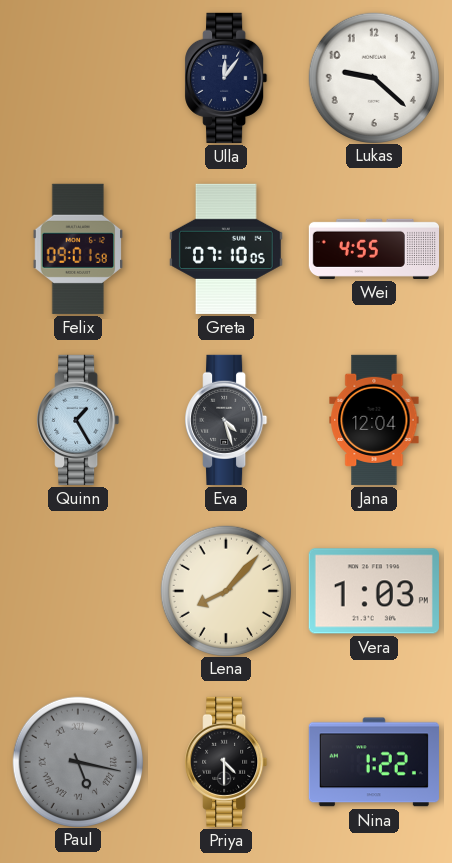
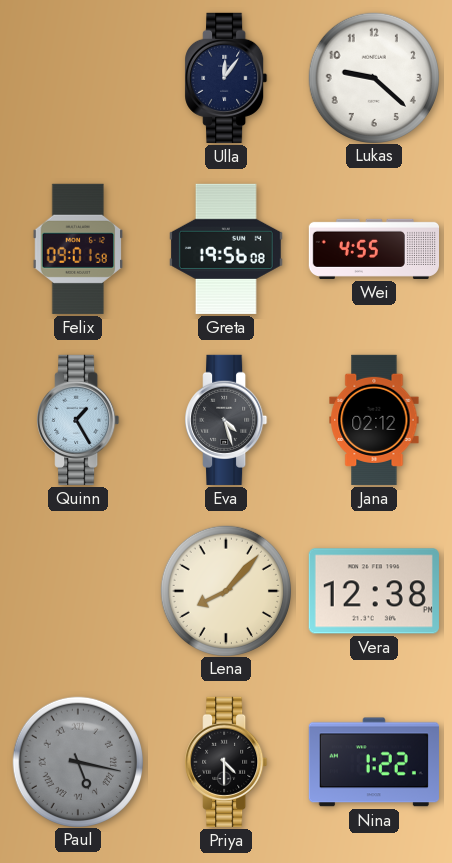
Greta: 07:10 -> 19:56
Jana: 12:04 -> 02:12
Vera: 1:03 -> 12:38
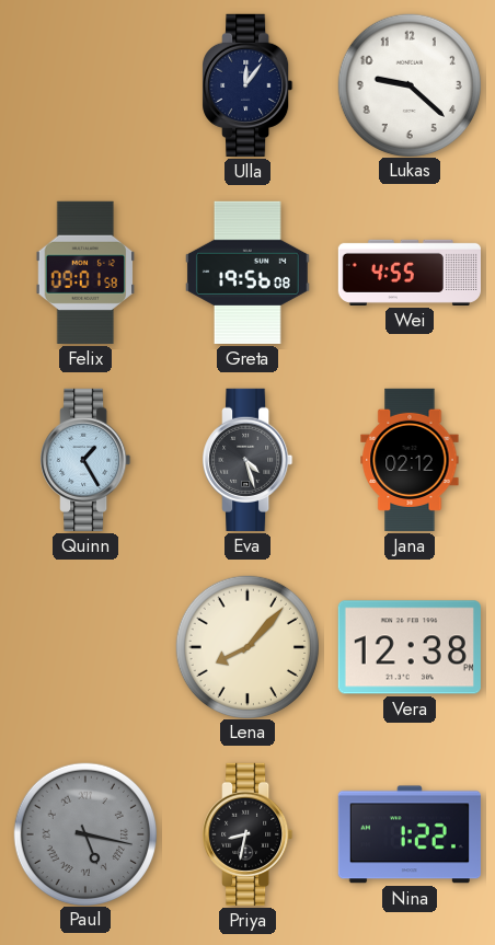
Priya: 4:30 -> 8:32
